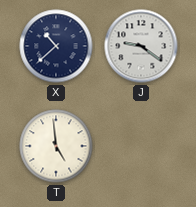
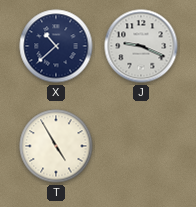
J: 9:21 -> 9:19
T: 4:59 -> 4:55
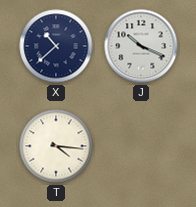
J: 9:19 -> 10:19
T: 4:55 -> 4:16
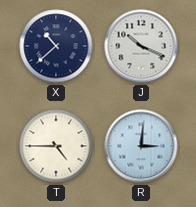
T: 4:16 -> 4:45
R: none -> 3:01
